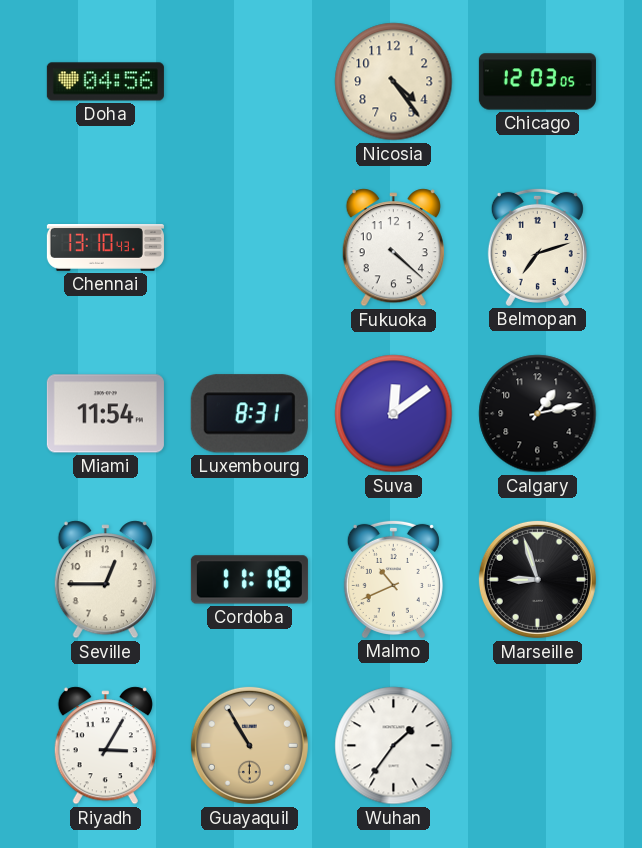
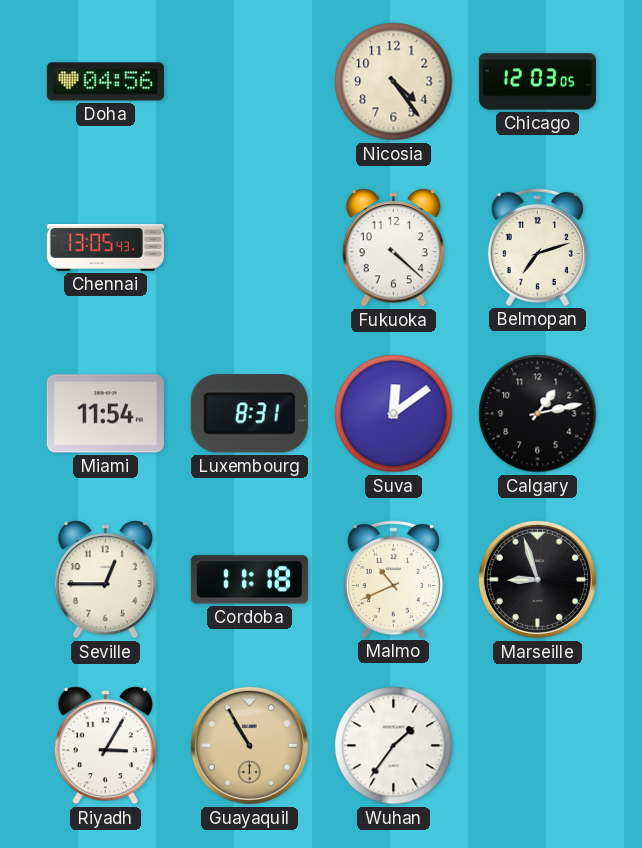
Chennai: 13:10 -> 13:05
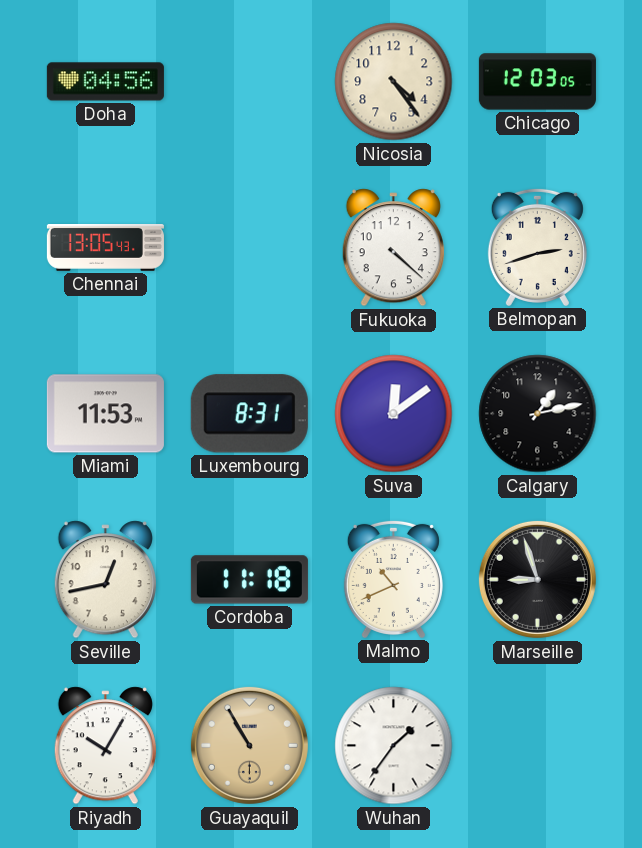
Belmopan: 7:12 -> 2:42
Miami: 11:54 -> 11:53
Seville: 12:45 -> 12:43
Riyadh: 3:05 -> 10:05
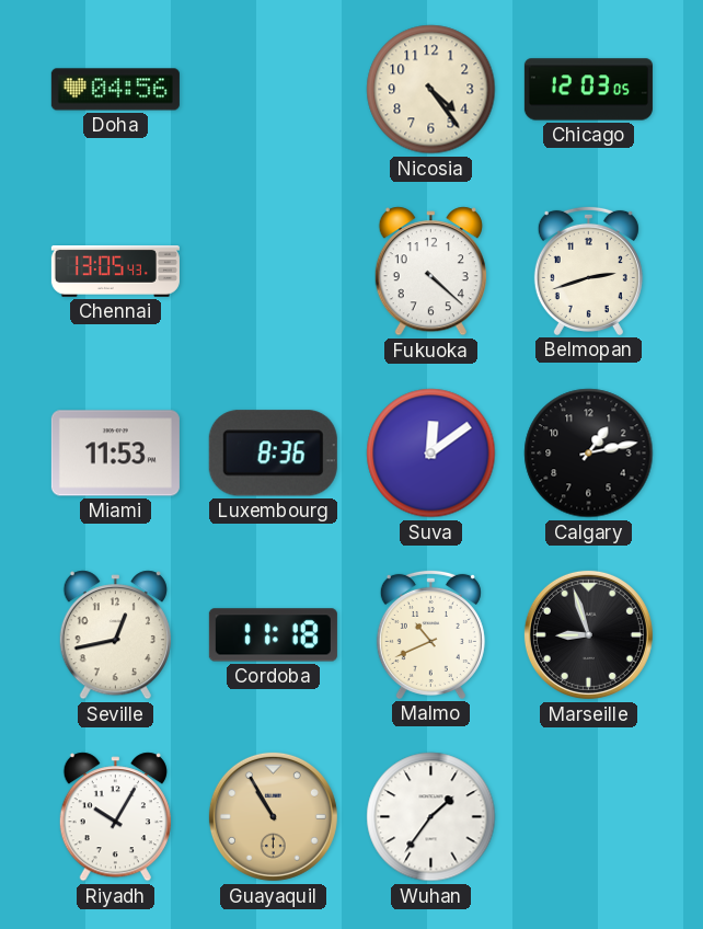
Luxembourg: 8:31 -> 8:36
